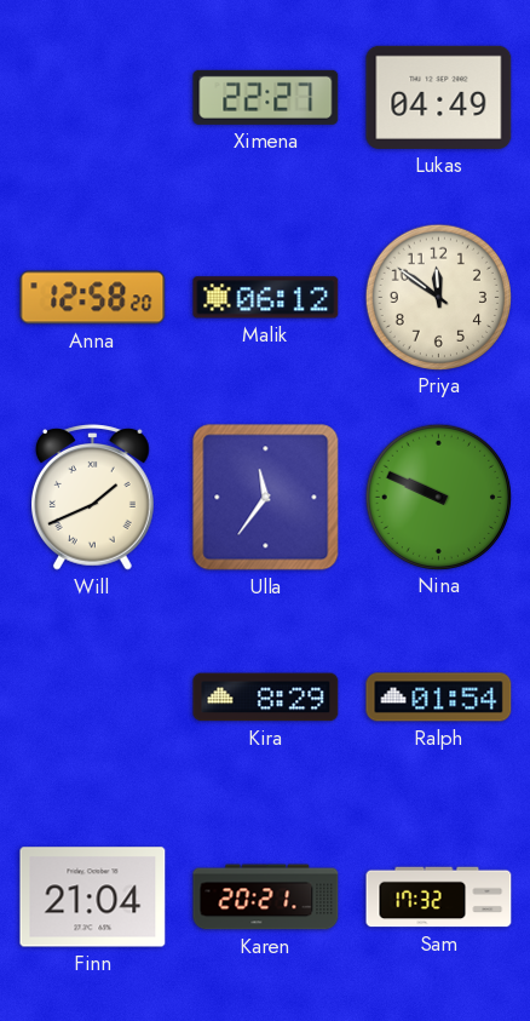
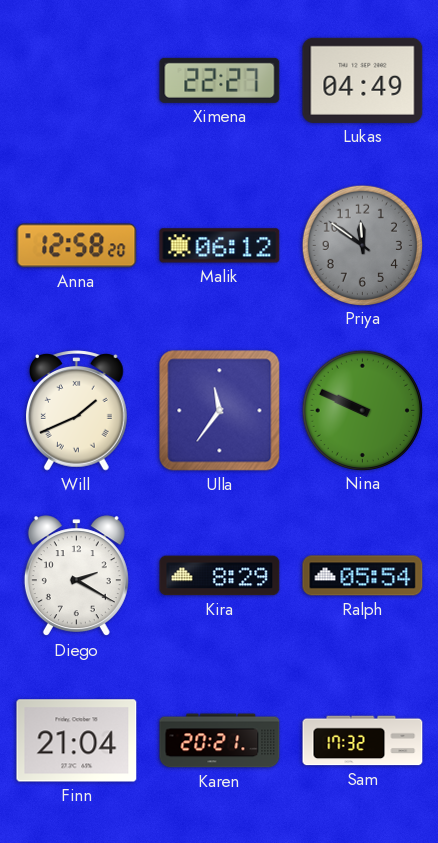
Priya dial: cream -> grey
Diego: none -> 2:20
Ralph: 01:54 -> 05:54
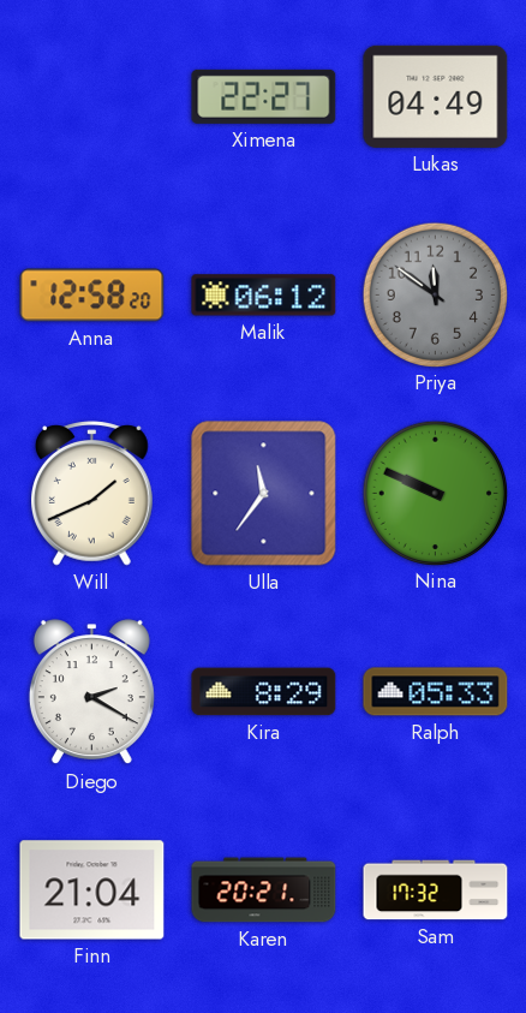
Ralph: 05:54 -> 05:33
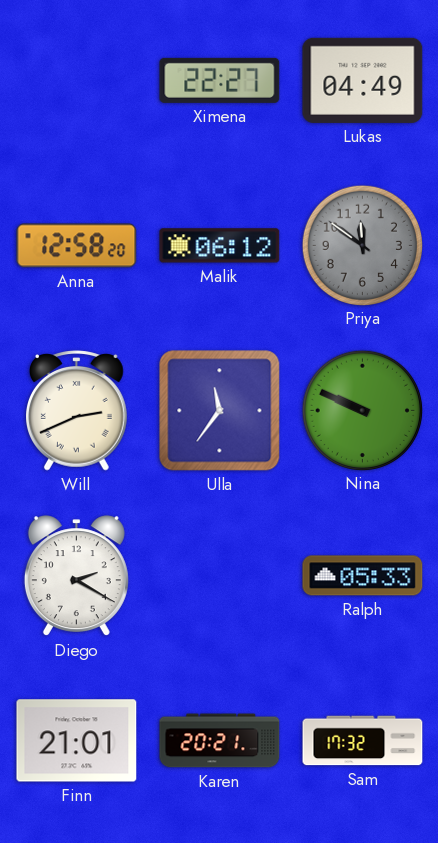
Will: 1:41 -> 2:41
Kira: 8:29 -> none
Finn: 21:04 -> 21:01
